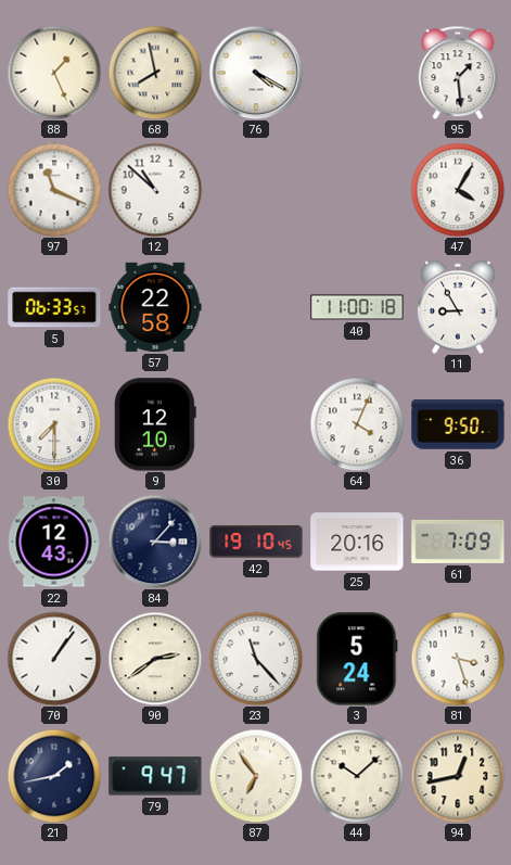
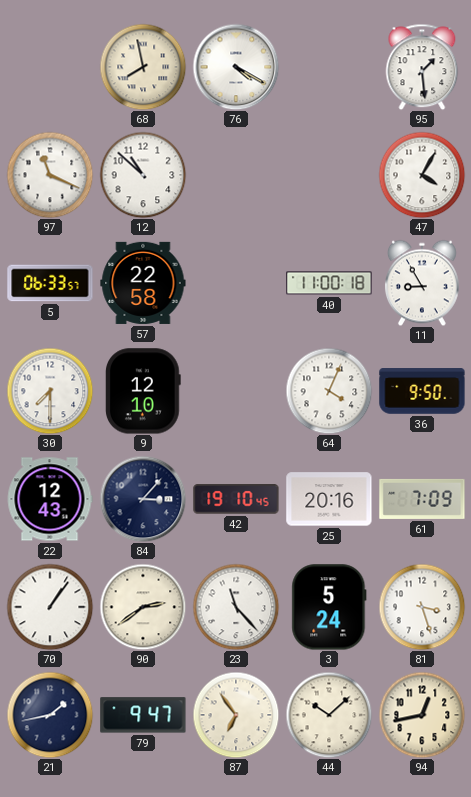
88: 1:26 -> none
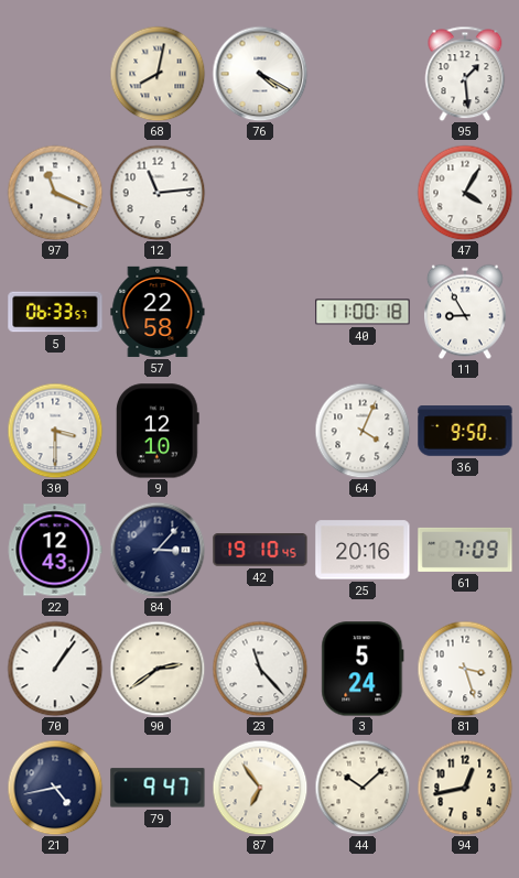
68: 7:58 -> 8:02
12: 10:52 -> 11:14
30: 7:30 -> 3:30
21: 1:43 -> 4:43
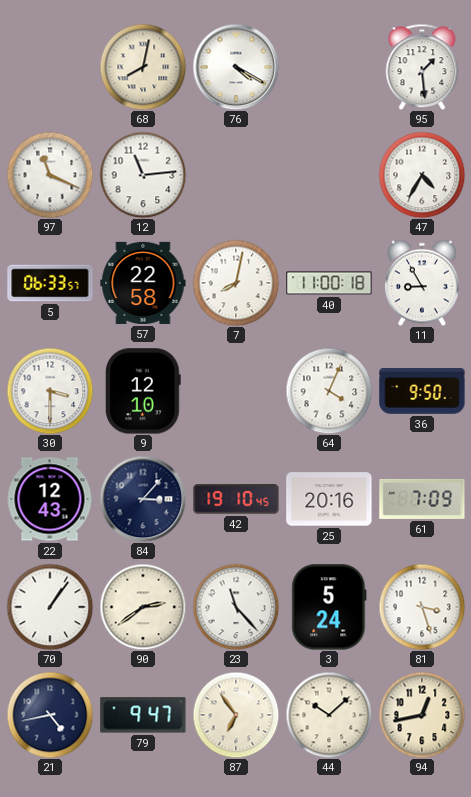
47: 4:05 -> 4:35
7: none -> 8:02
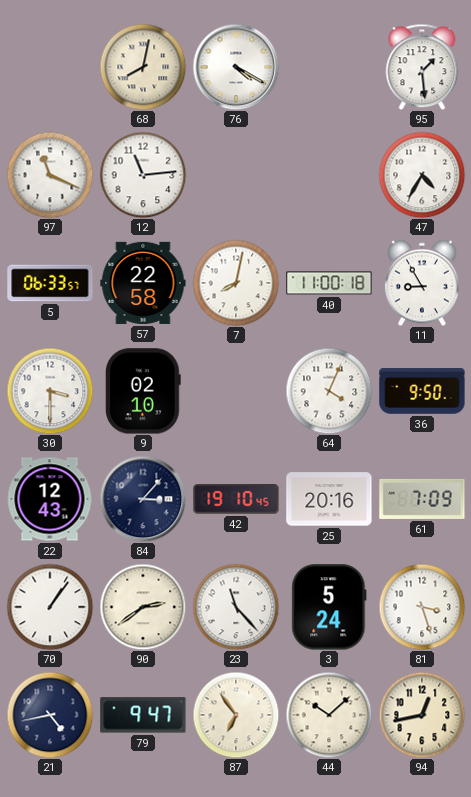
9: 12:10 -> 02:10
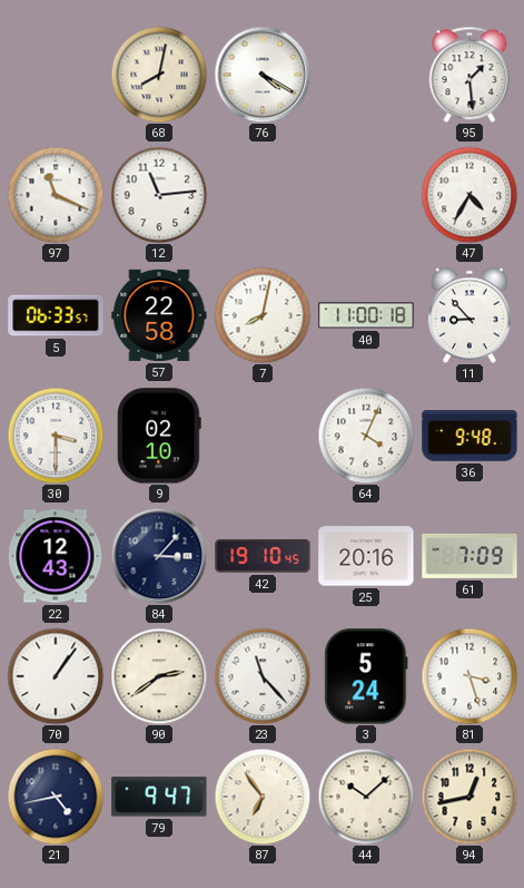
11: 8:55 -> 8:53
36: 9:50 -> 9:48
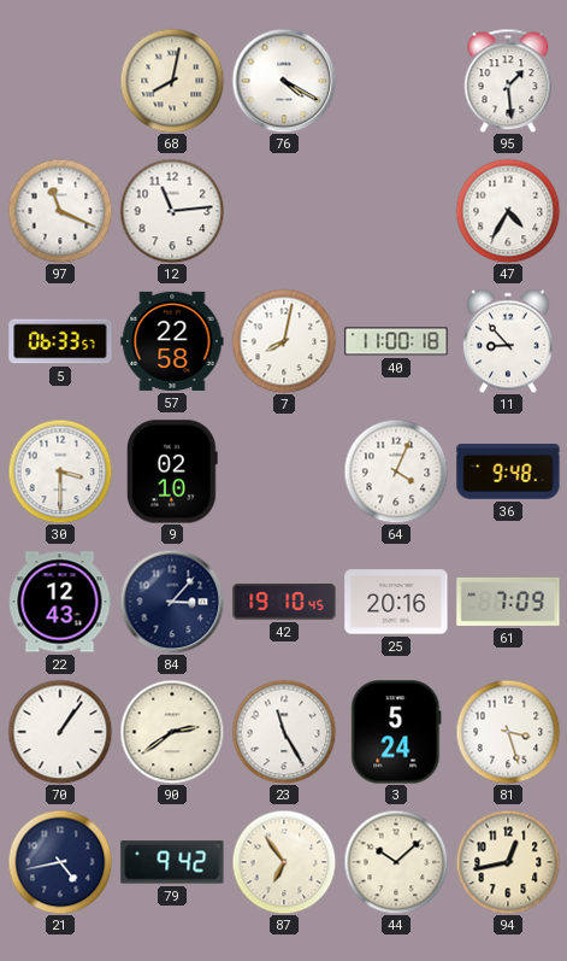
23: 11:23 -> 11:25
79: 9:47 -> 9:42
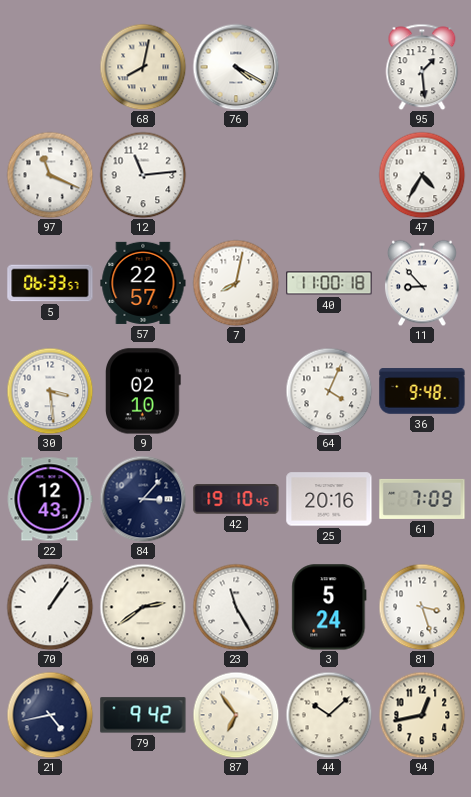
57: 22:58 -> 22:57
30: 3:30 -> 3:29
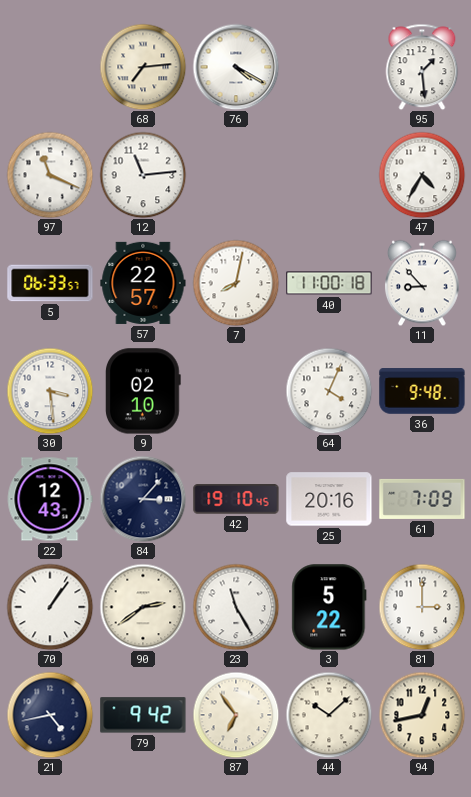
68: 8:02 -> 7:14
3: 5:24 -> 5:22
81: 3:27 -> 3:00
